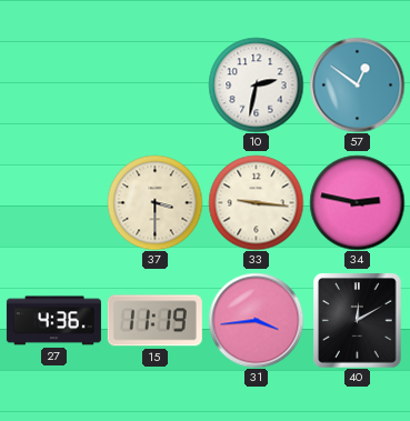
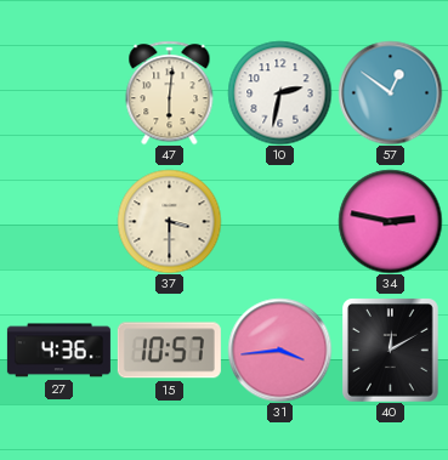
47: none -> 6:01
33: 9:16 -> none
15: 11:19 -> 10:57
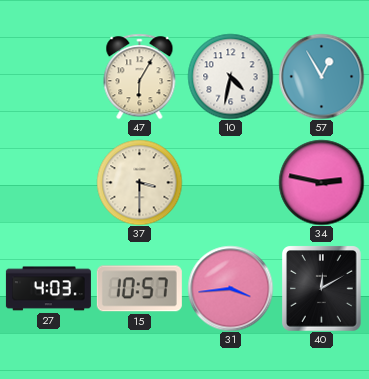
47: 6:01 -> 6:05
10: 2:32 -> 4:32
57: 12:51 -> 12:55
27: 4:36 -> 4:03
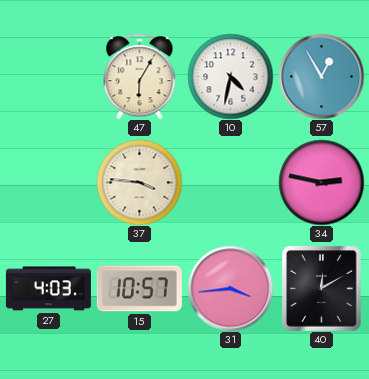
37: 3:30 -> 3:46
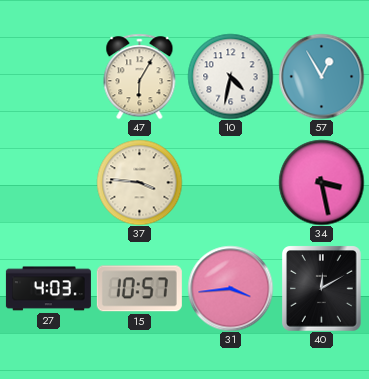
34: 2:47 -> 3:28
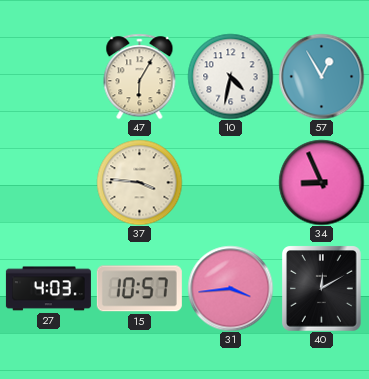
34: 3:28 -> 8:56
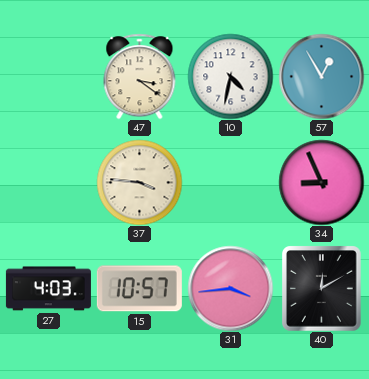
47: 6:05 -> 3:21
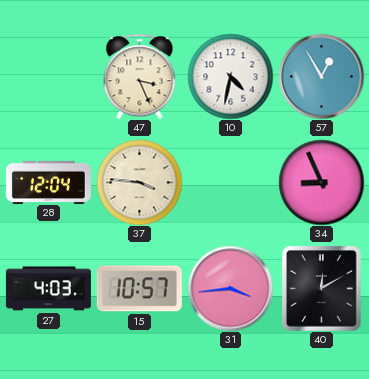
47: 3:21 -> 3:26
28: none -> 12:04
